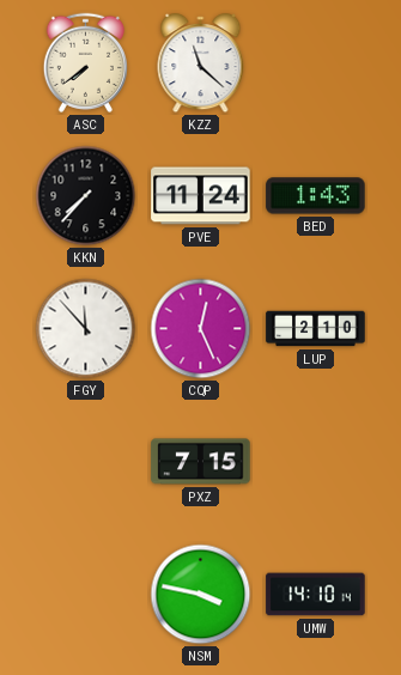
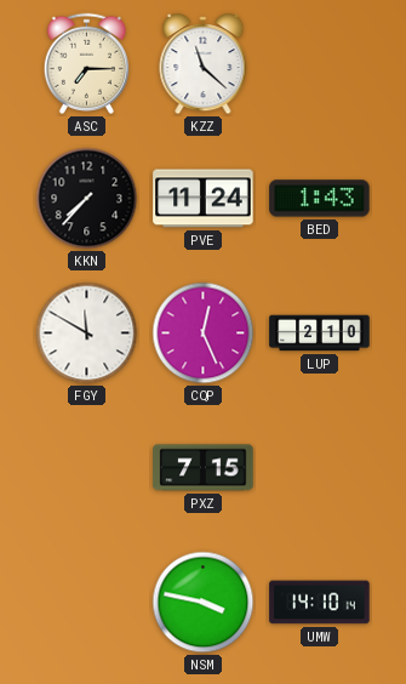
ASC: 7:39 -> 7:15
FGY: 11:53 -> 11:50
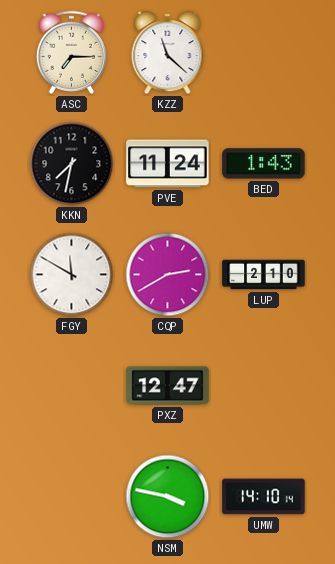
KKN: 7:37 -> 7:32
CQP: 12:26 -> 2:40
PXZ: 7:15 -> 12:47
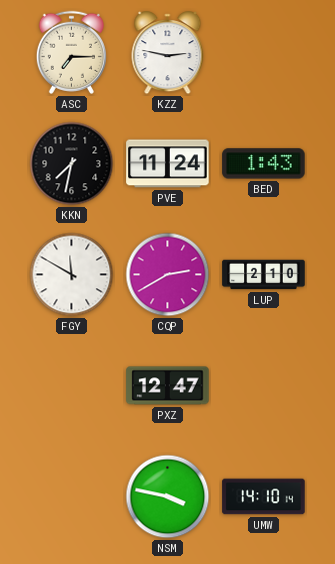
KZZ: 11:22 -> 2:47
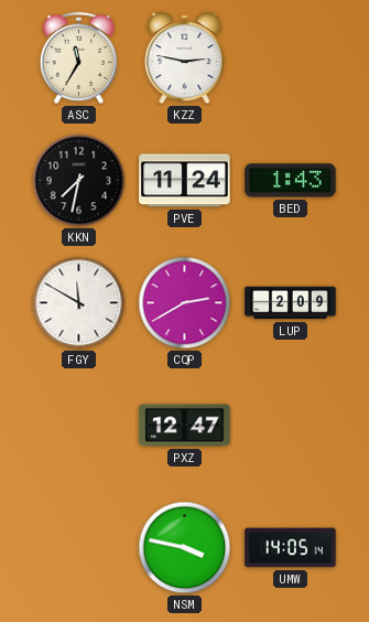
ASC: 7:15 -> 11:35
LUP: 2:10 -> 2:09
UMW: 14:10 -> 14:05
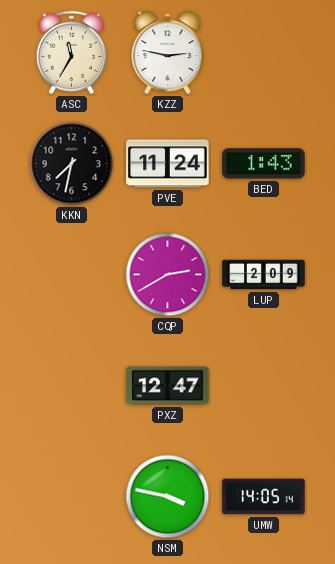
FGY: 11:50 -> none
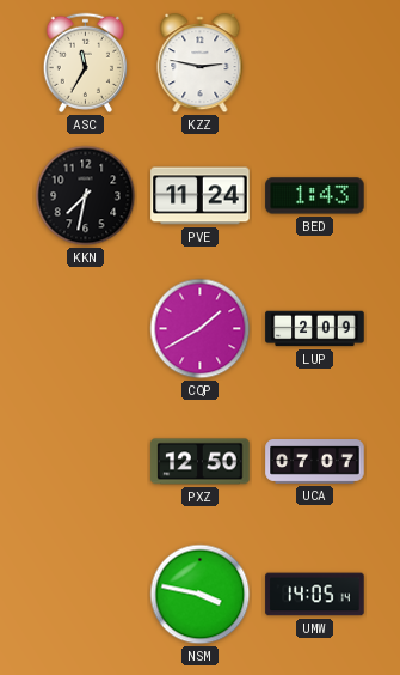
CQP: 2:40 -> 1:40
PXZ: 12:47 -> 12:50
UCA: none -> 07:07
